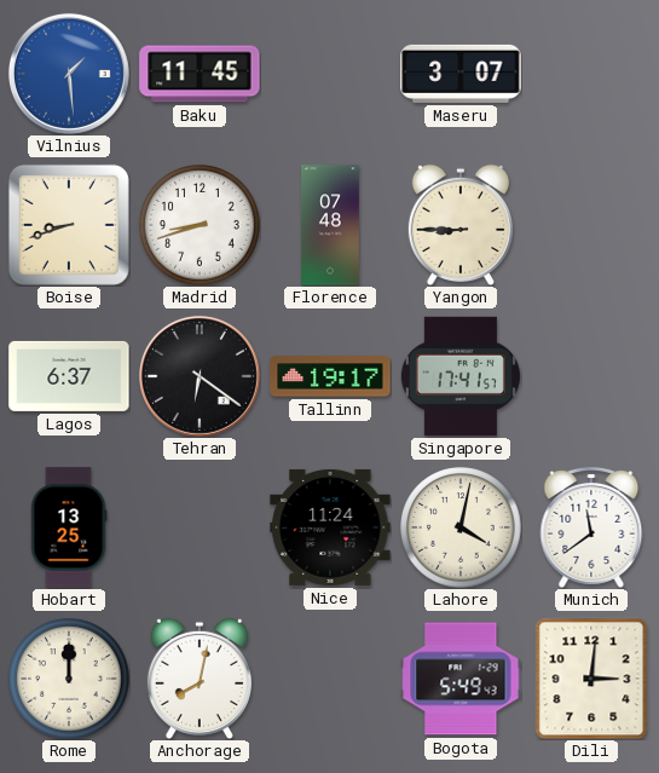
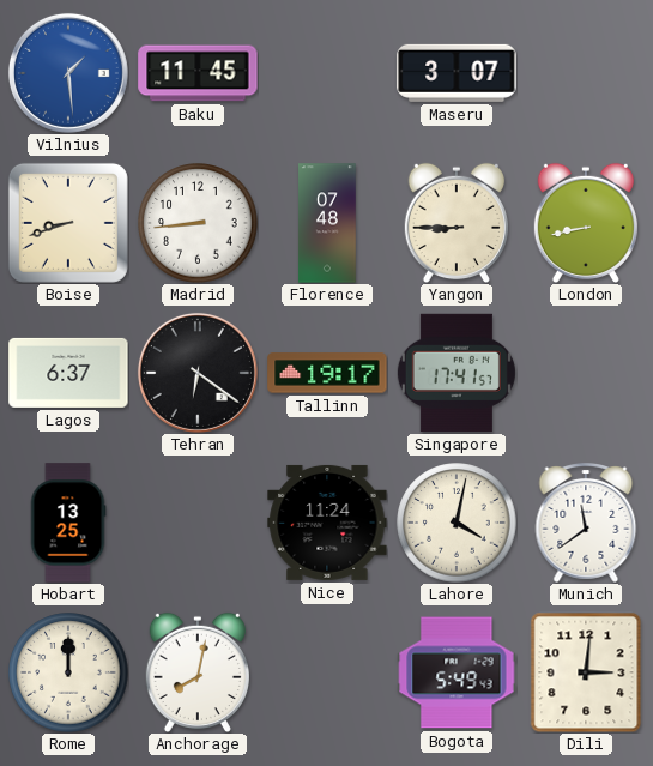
Madrid: 8:42 -> 8:44
London: none -> 8:43
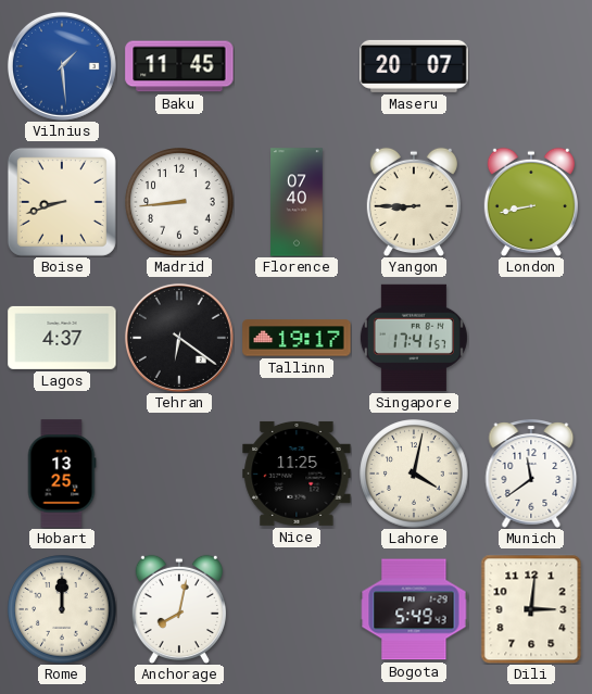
Maseru: 3:07 -> 20:07
Florence: 07:48 -> 07:40
Lagos: 6:37 -> 4:37
Nice: 11:24 -> 11:25
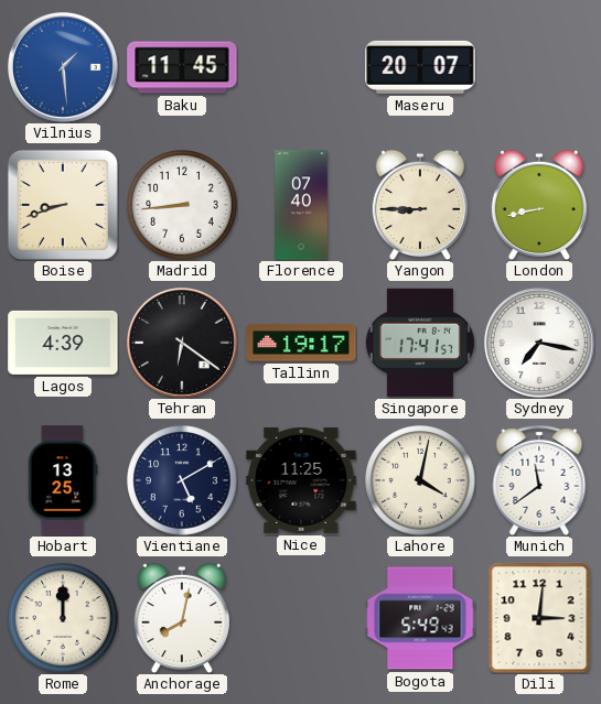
Lagos: 4:37 -> 4:39
Sydney: none -> 7:17
Vientiane: none -> 5:10
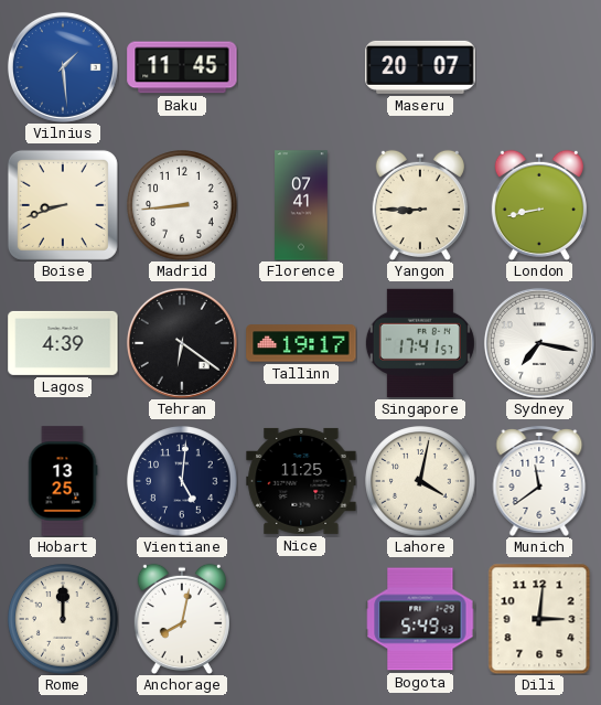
Florence: 07:40 -> 07:41
Vientiane: 5:10 -> 5:01
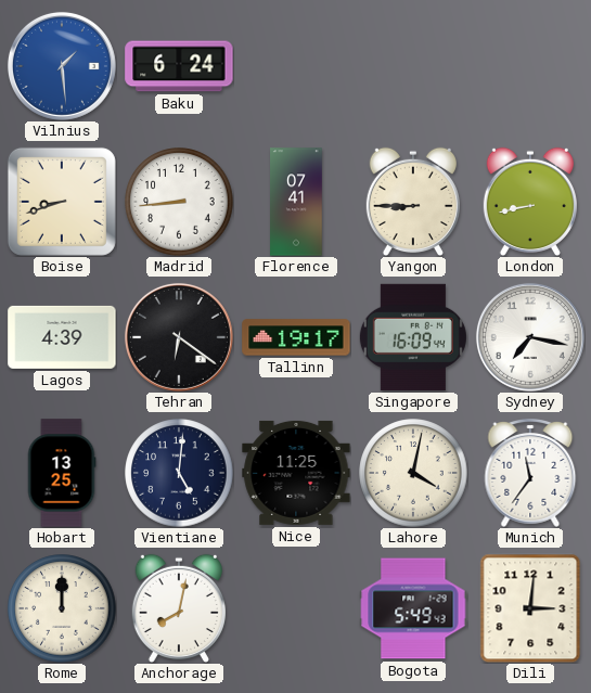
Baku: 11:45 -> 6:24
Maseru: 20:07 -> none
Singapore: 17:41 -> 16:09
Munich: 11:39 -> 11:36
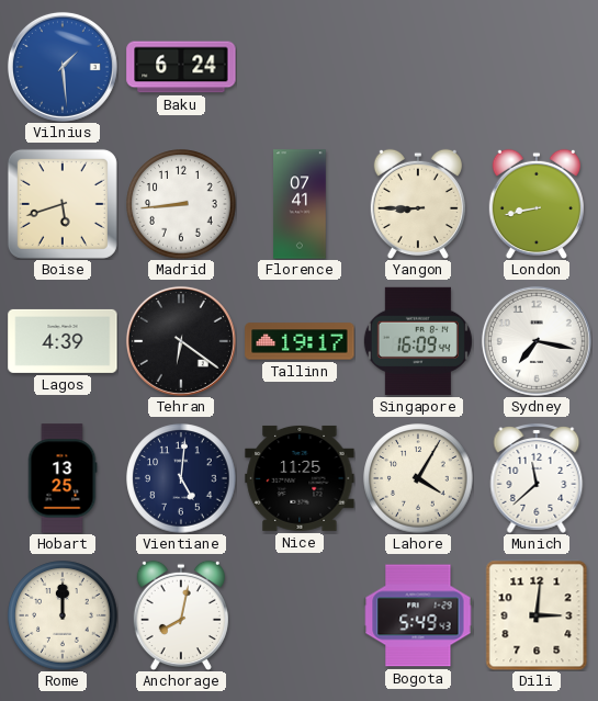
Boise: 8:42 -> 5:42
Lahore: 4:02 -> 4:05
Munich: 11:36 -> 11:38
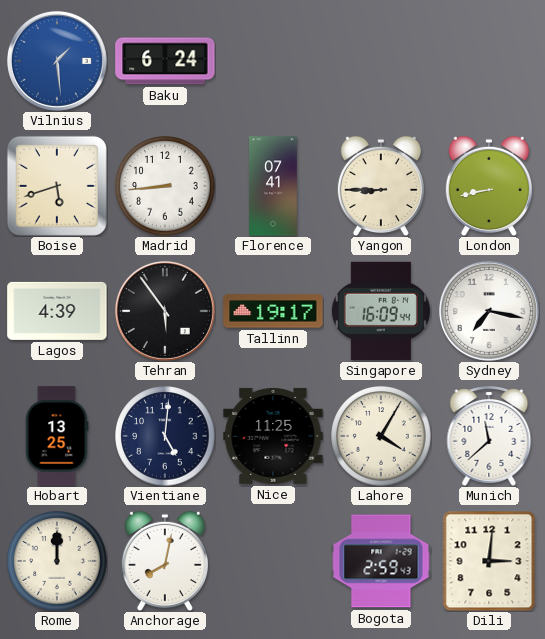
Tehran: 6:21 -> 5:54
Bogota: 5:49 -> 2:59
